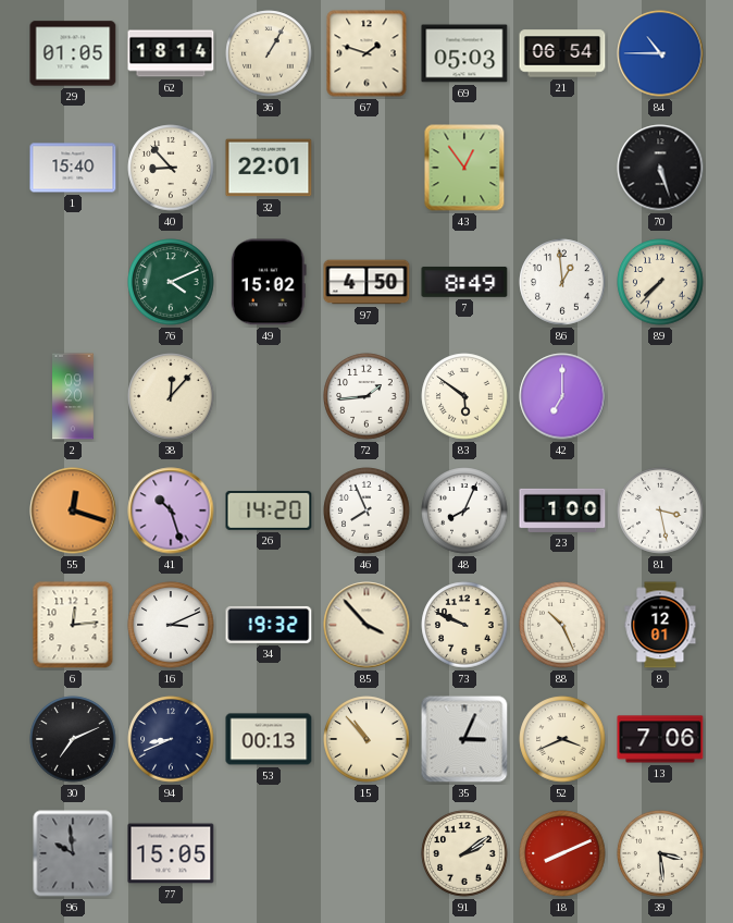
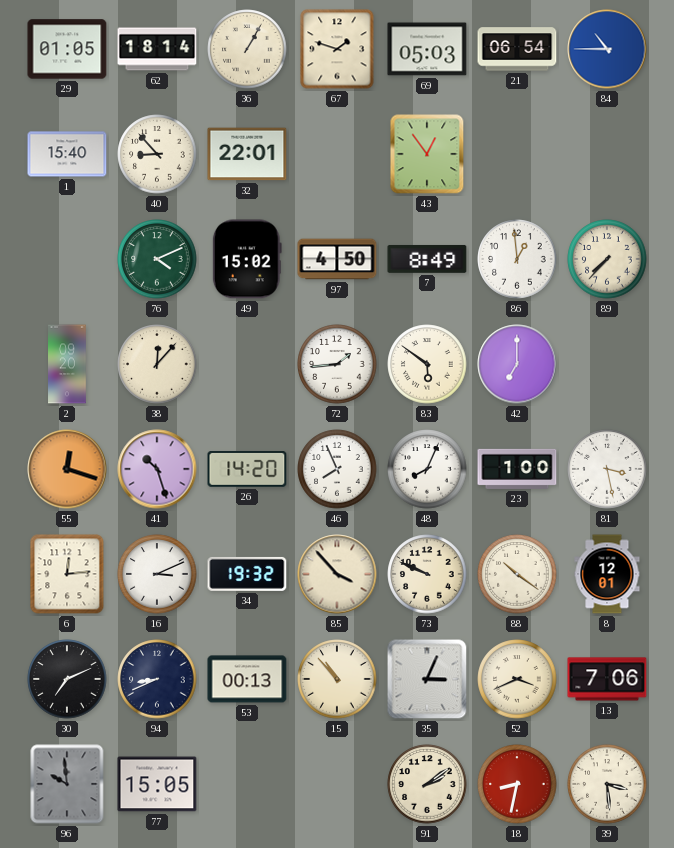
70: 5:27 -> none
88: 10:26 -> 10:21
18: 8:11 -> 8:32
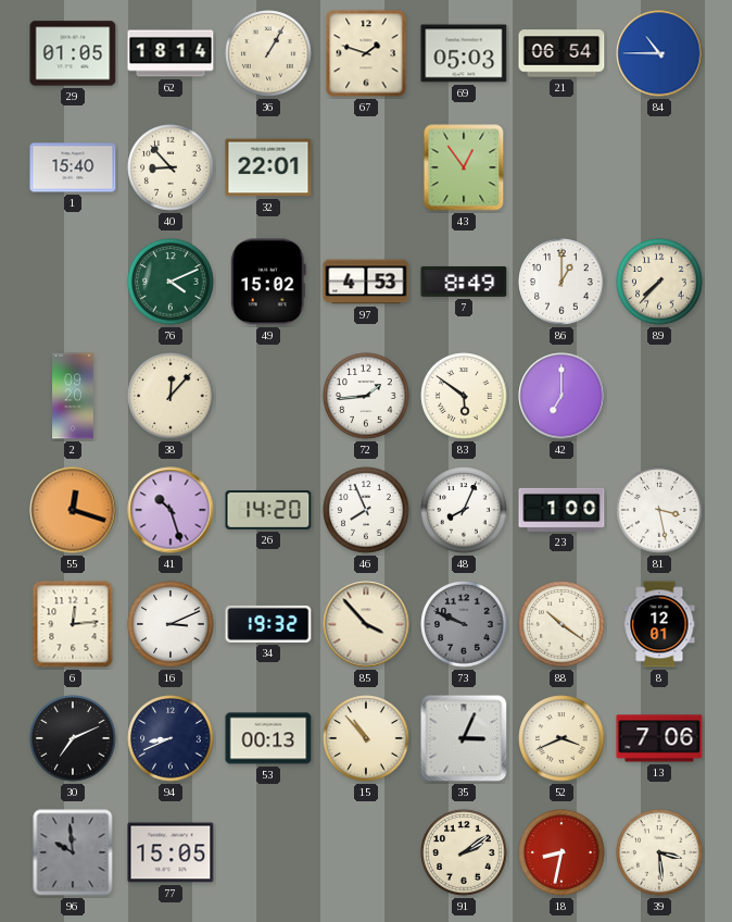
97: 4:50 -> 4:53
86: 12:59 -> 1:00
73 dial: cream -> grey
